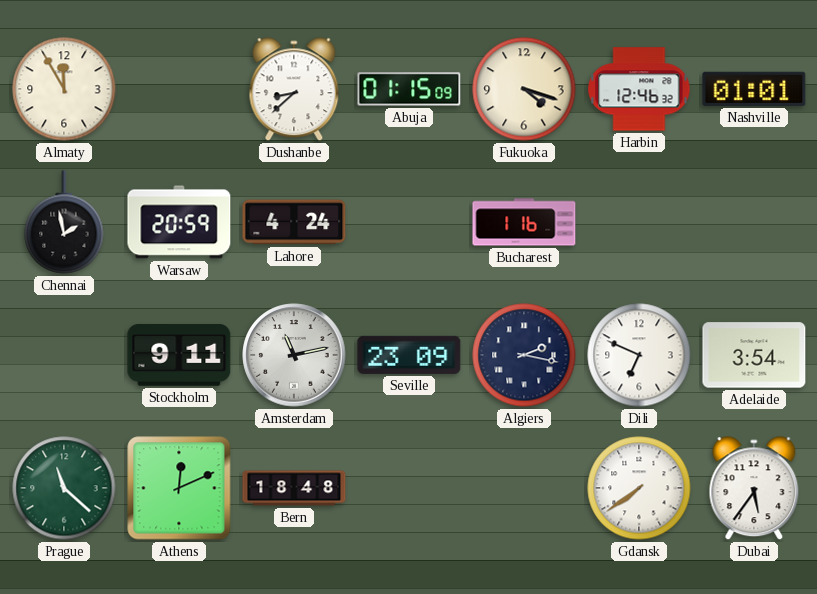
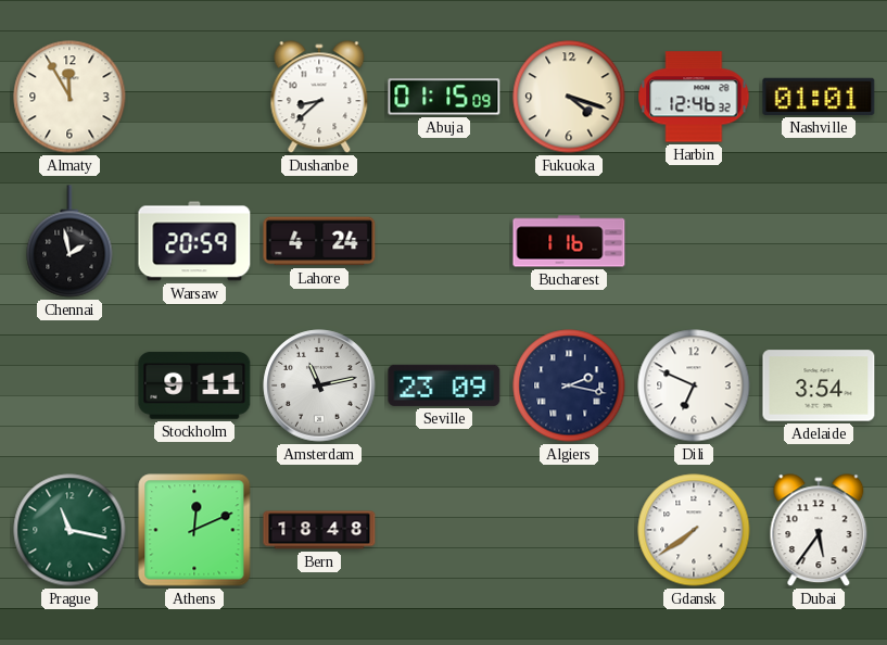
Prague: 11:22 -> 11:17
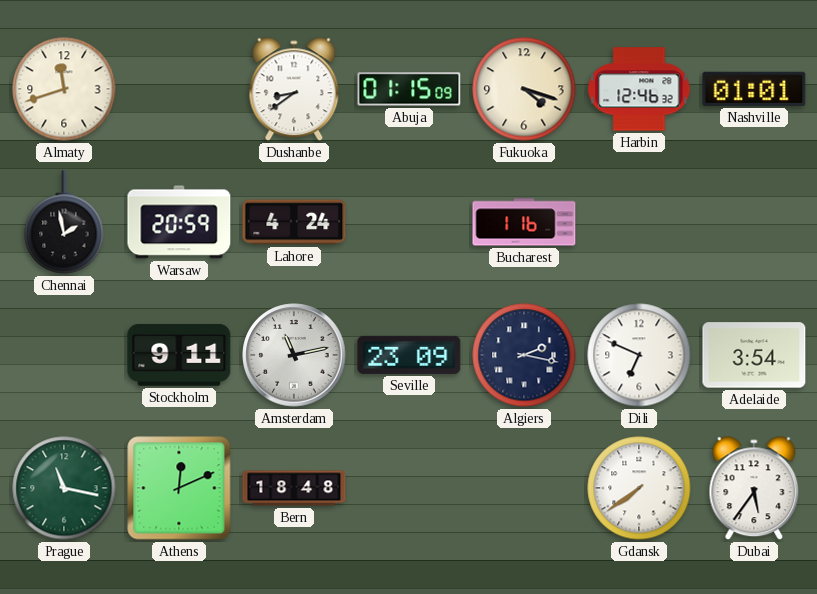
Almaty: 11:55 -> 11:42
Dushanbe: 8:38 -> 8:39
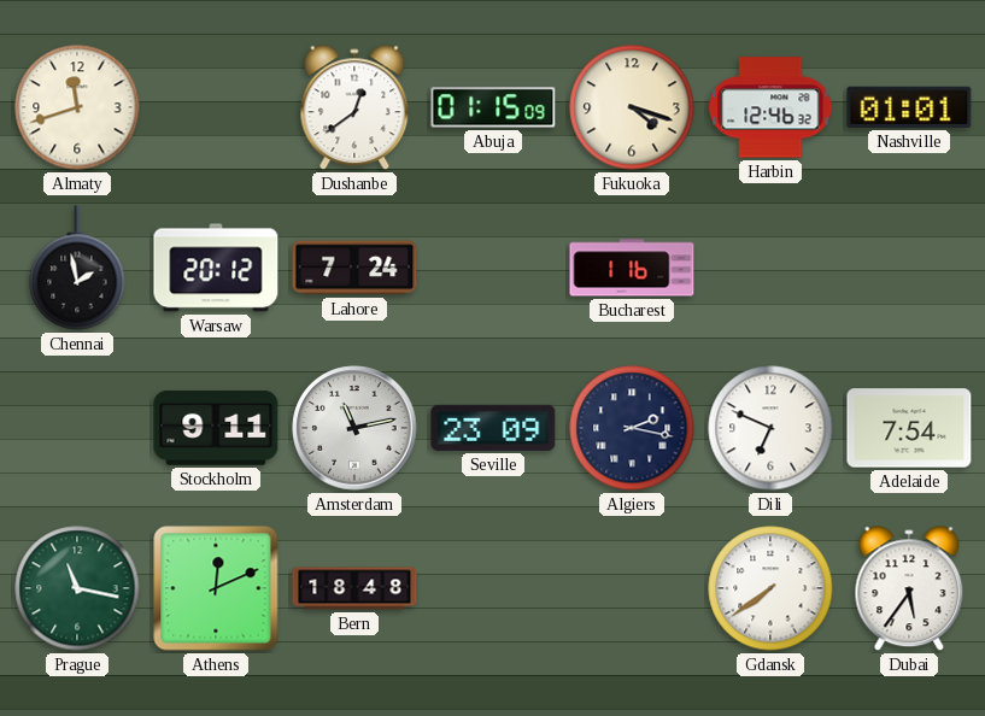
Dushanbe: 8:39 -> 12:39
Warsaw: 20:59 -> 20:12
Lahore: 4:24 -> 7:24
Adelaide: 3:54 -> 7:54
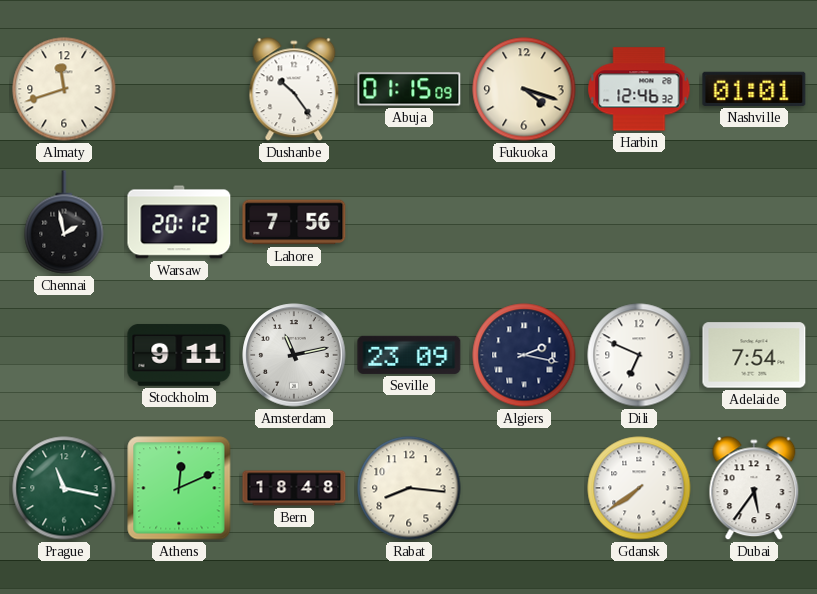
Dushanbe: 12:39 -> 10:24
Lahore: 7:24 -> 7:56
Bucharest: 1:16 -> none
Rabat: none -> 8:16
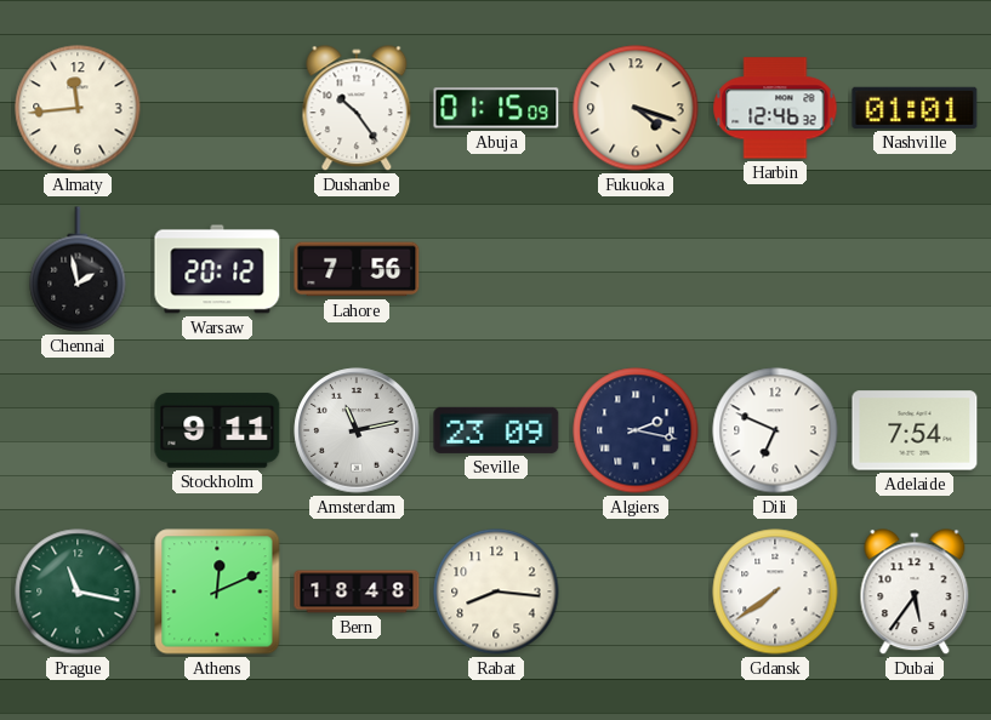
Almaty: 11:42 -> 11:44
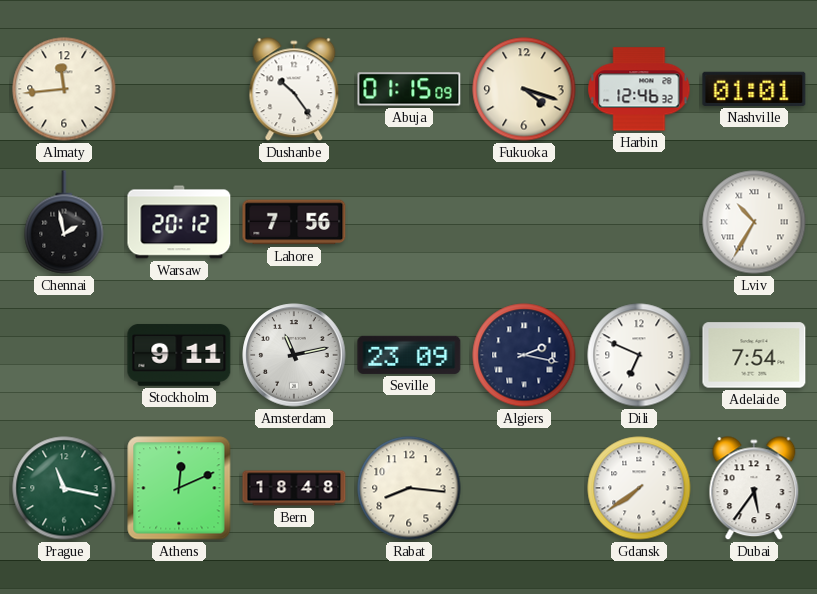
Lviv: none -> 10:35
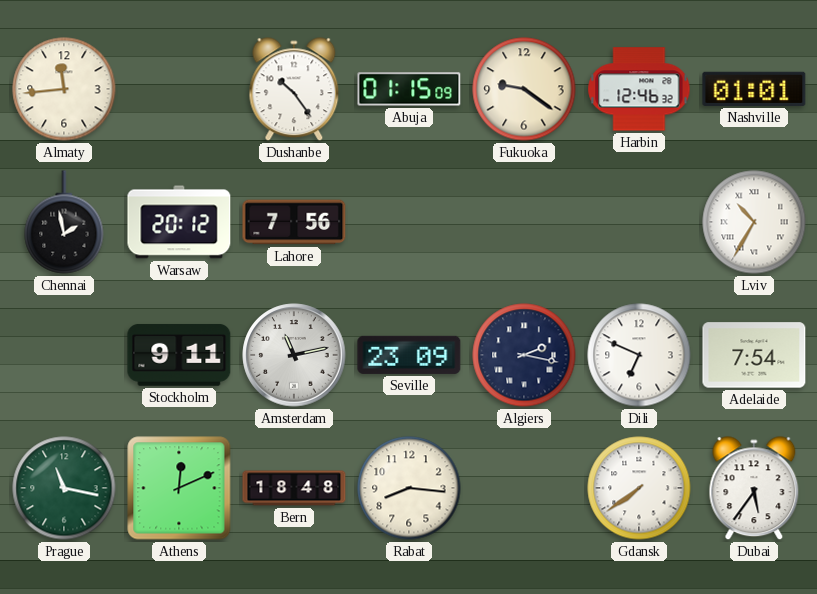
Fukuoka: 4:18 -> 9:21
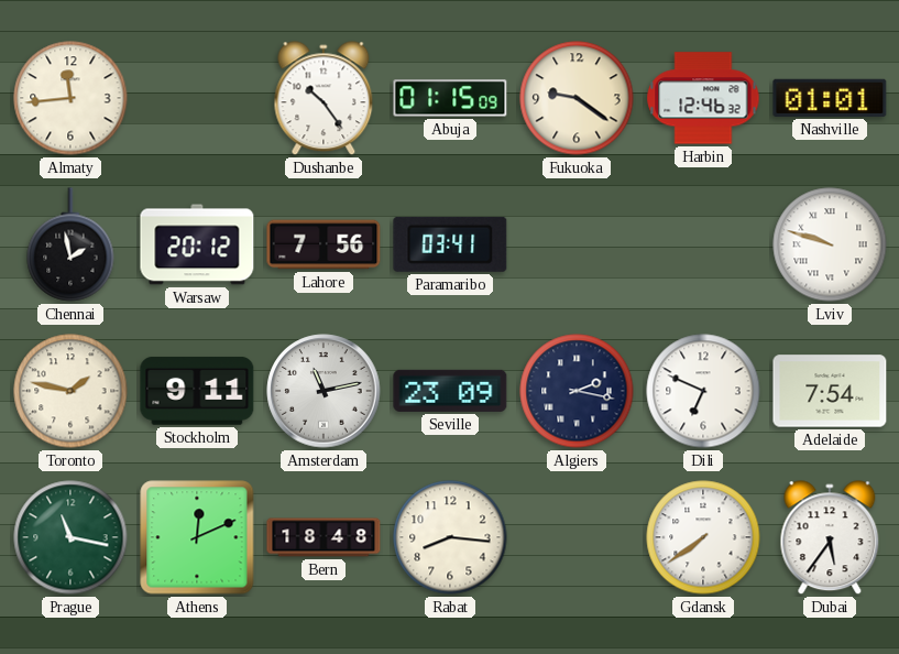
Paramaribo: none -> 03:41
Lviv: 10:35 -> 9:48
Toronto: none -> 1:47
